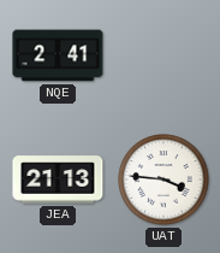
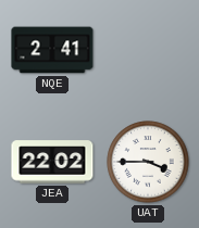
JEA: 21:13 -> 22:02
UAT: 3:46 -> 3:45
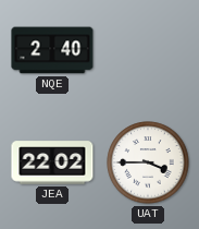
NQE: 2:41 -> 2:40
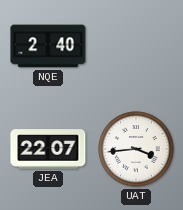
JEA: 22:02 -> 22:07
UAT: 3:45 -> 3:44
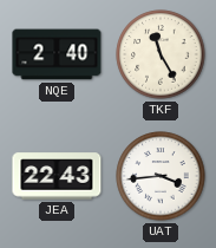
TKF: none -> 11:25
JEA: 22:07 -> 22:43
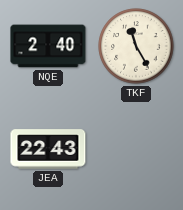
UAT: 3:44 -> none
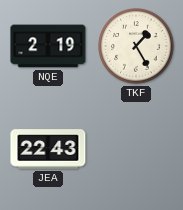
NQE: 2:40 -> 2:19
TKF: 11:25 -> 1:25
